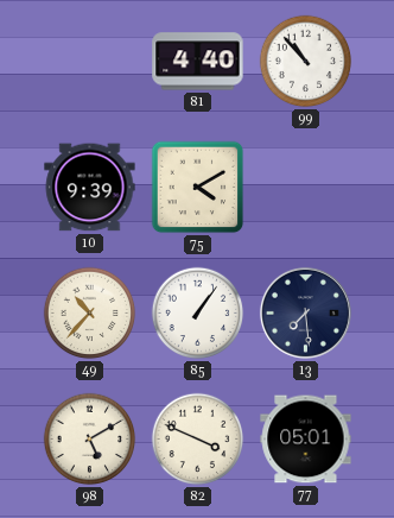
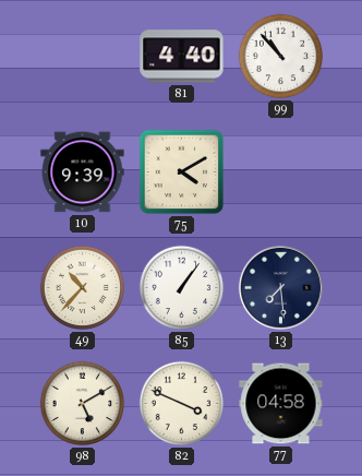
77: 05:01 -> 04:58
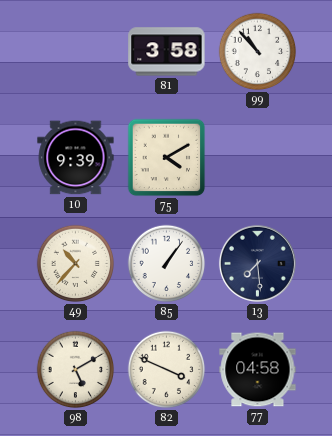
81: 4:40 -> 3:58
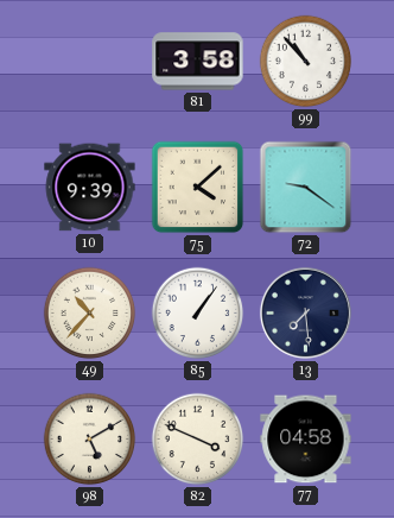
75: 4:10 -> 4:08
72: none -> 9:21
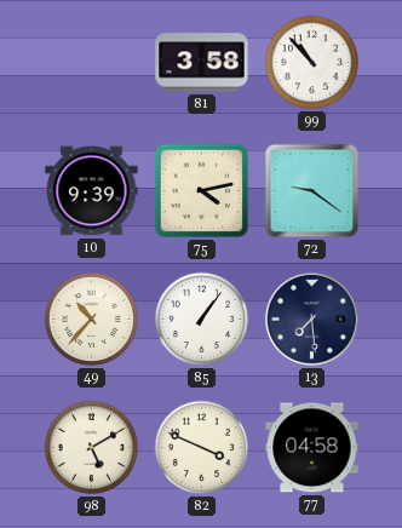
75: 4:08 -> 4:13
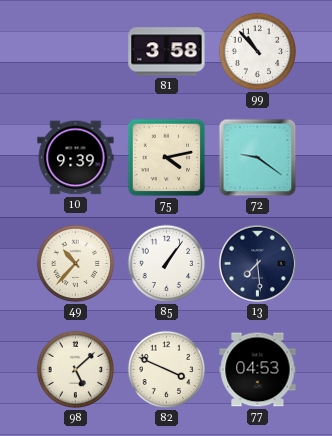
98: 5:10 -> 5:08
77: 04:58 -> 04:53
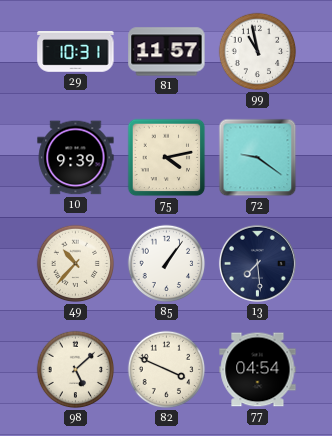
29: none -> 10:31
81: 3:58 -> 11:57
99: 10:53 -> 10:58
77: 04:53 -> 04:54
